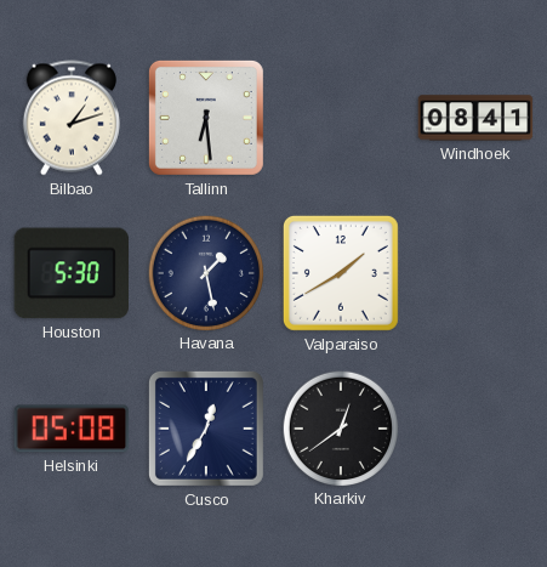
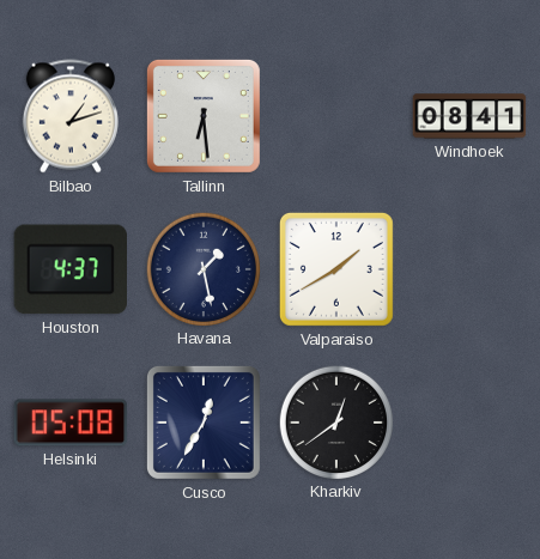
Houston: 5:30 -> 4:37
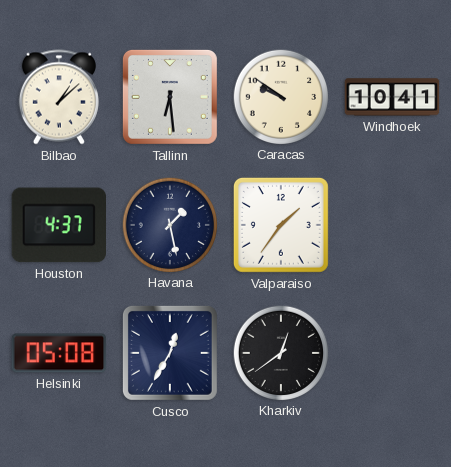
Bilbao: 1:12 -> 1:08
Caracas: none -> 9:51
Windhoek: 08:41 -> 10:41
Valparaiso: 1:40 -> 1:36
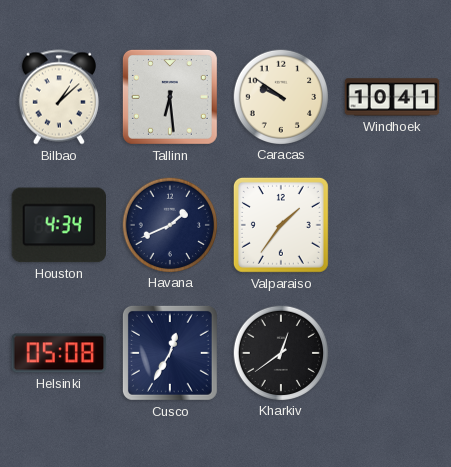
Houston: 4:37 -> 4:34
Havana: 1:28 -> 1:41
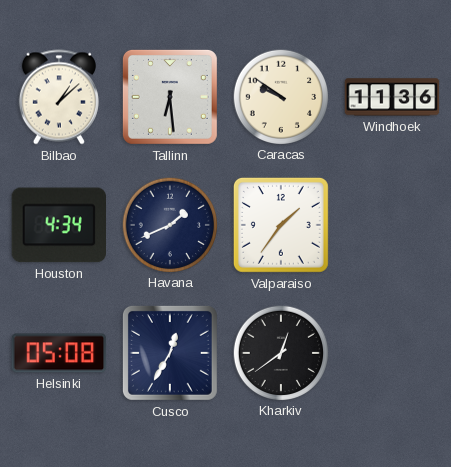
Windhoek: 10:41 -> 11:36
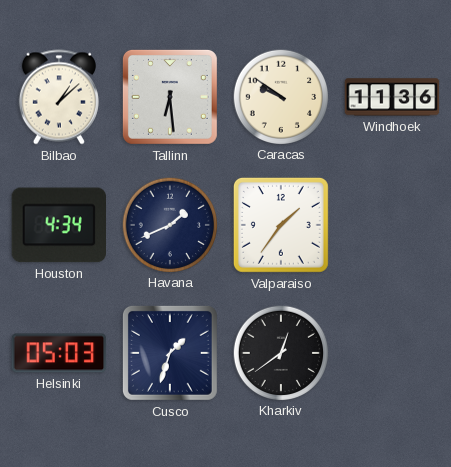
Helsinki: 05:08 -> 05:03
Cusco: 12:35 -> 1:33
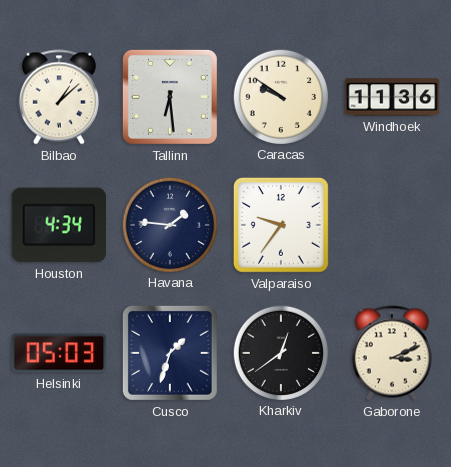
Havana: 1:41 -> 1:46
Valparaiso: 1:36 -> 9:36
Gaborone: none -> 3:11
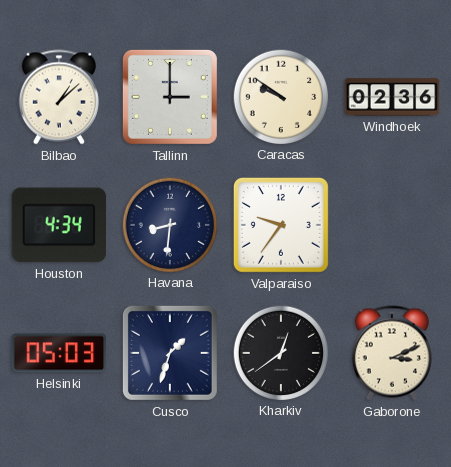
Tallinn: 6:29 -> 3:00
Windhoek: 11:36 -> 02:36
Havana: 1:46 -> 8:31
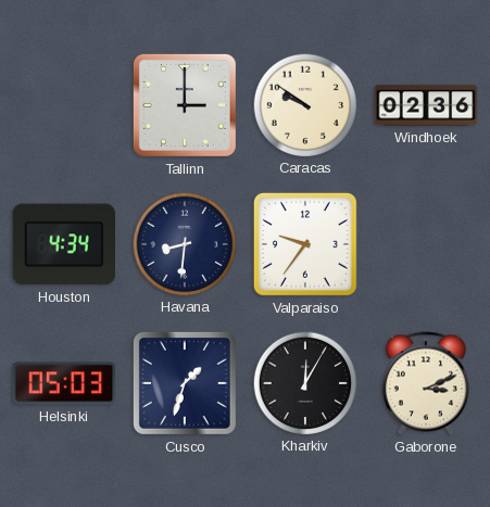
Bilbao: 1:08 -> none
Kharkiv: 12:39 -> 12:05
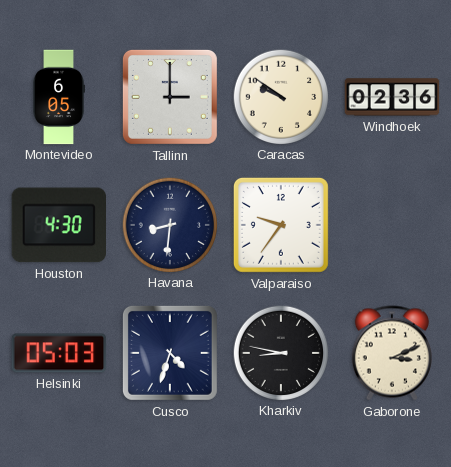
Montevideo: none -> 6:05
Houston: 4:34 -> 4:30
Cusco: 1:33 -> 4:33
Kharkiv: 12:05 -> 8:47
